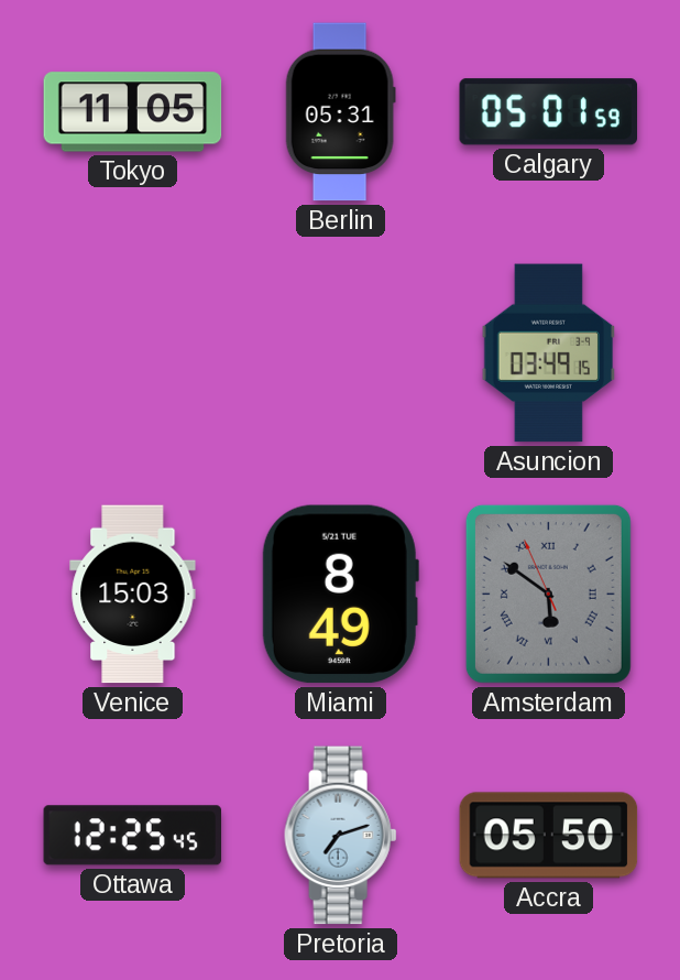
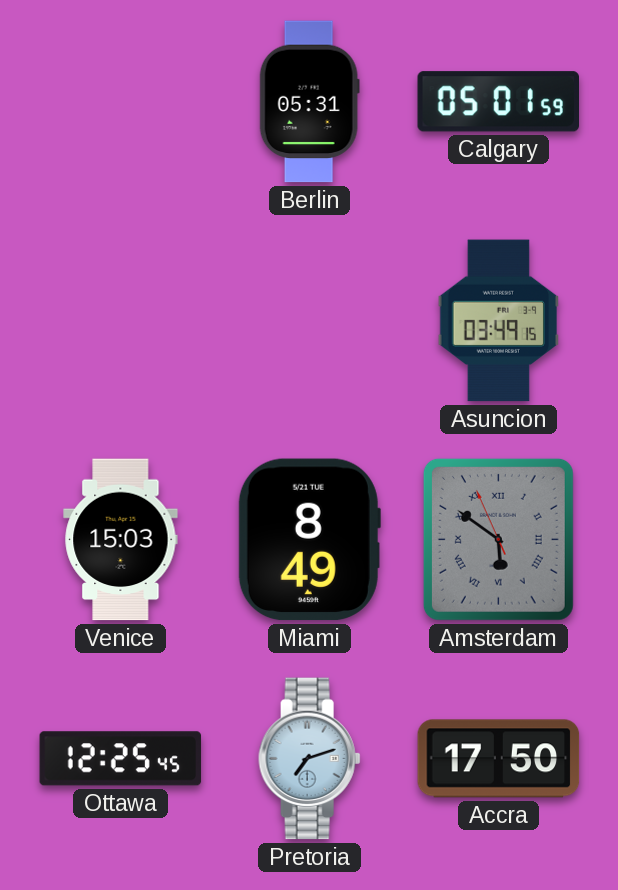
Tokyo: 11:05 -> none
Accra: 05:50 -> 17:50
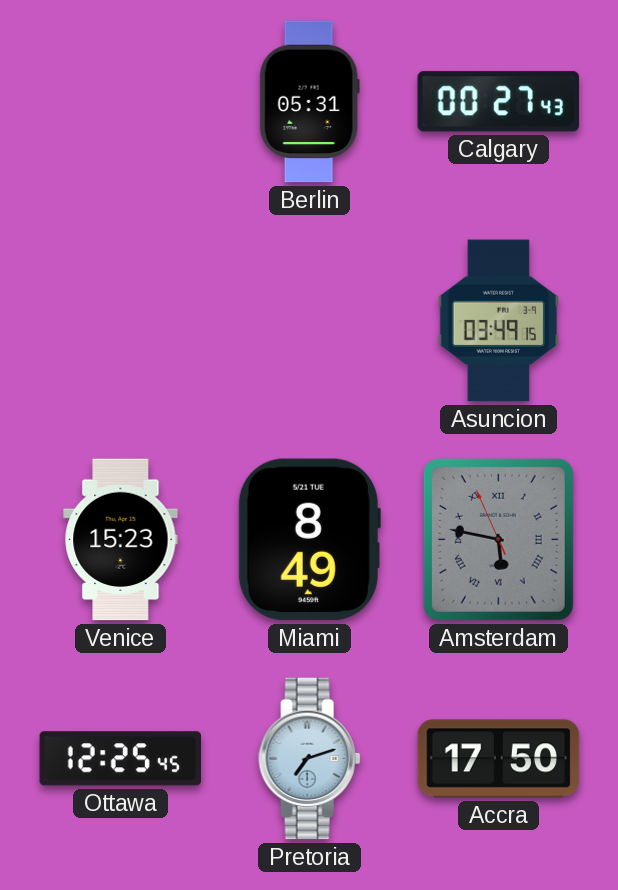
Calgary: 05:01 -> 00:27
Venice: 15:03 -> 15:23
Amsterdam: 5:50 -> 5:46
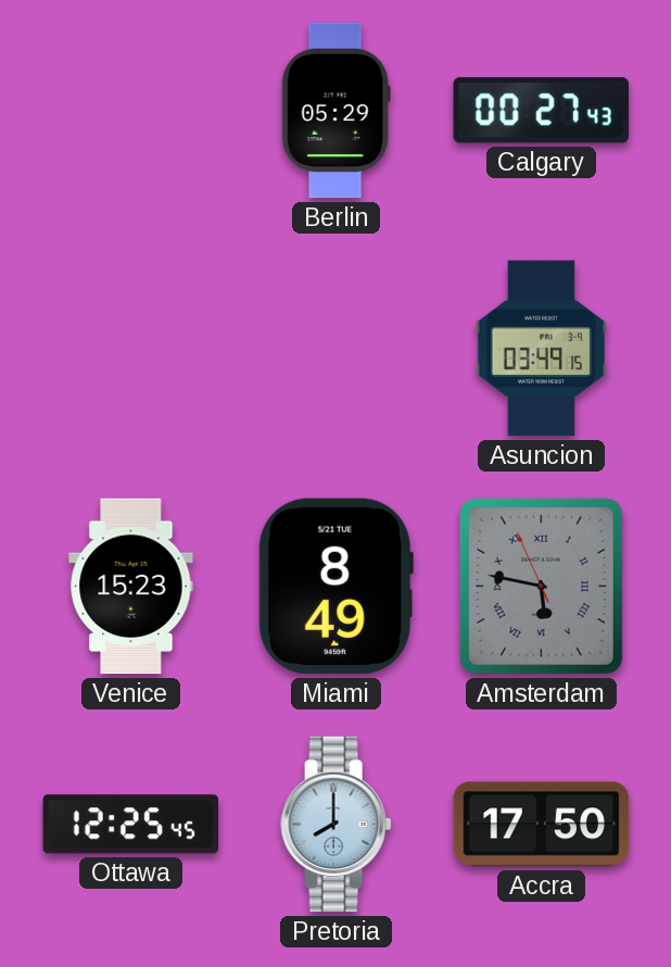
Berlin: 05:31 -> 05:29
Pretoria: 7:12 -> 8:00
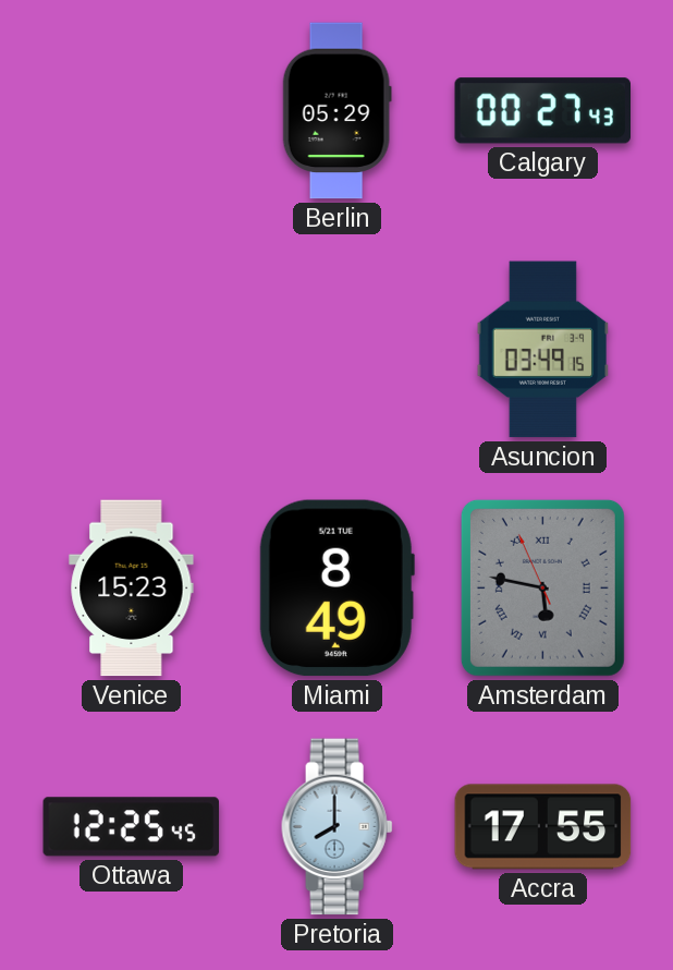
Accra: 17:50 -> 17:55
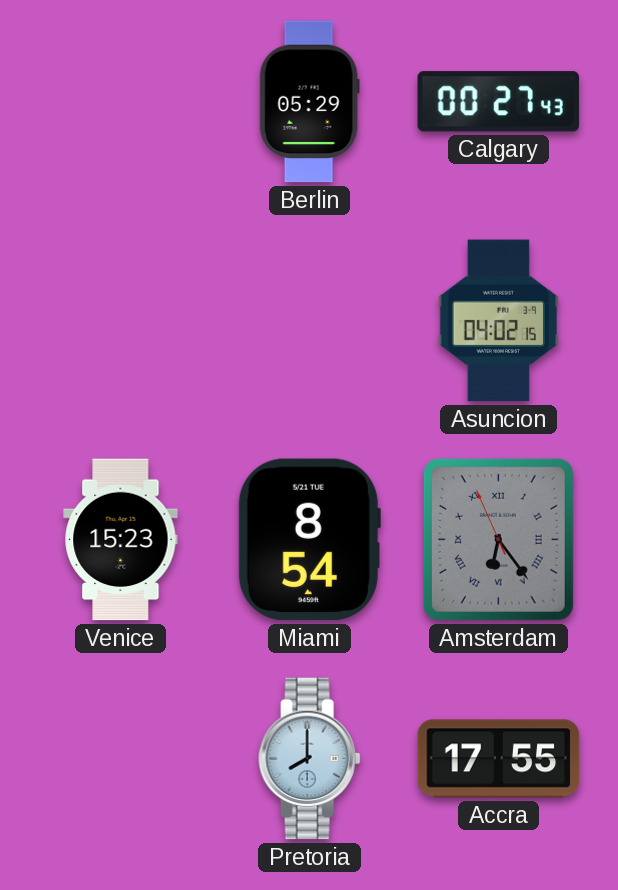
Asuncion: 03:49 -> 04:02
Miami: 8:49 -> 8:54
Amsterdam: 5:46 -> 6:23
Ottawa: 12:25 -> none
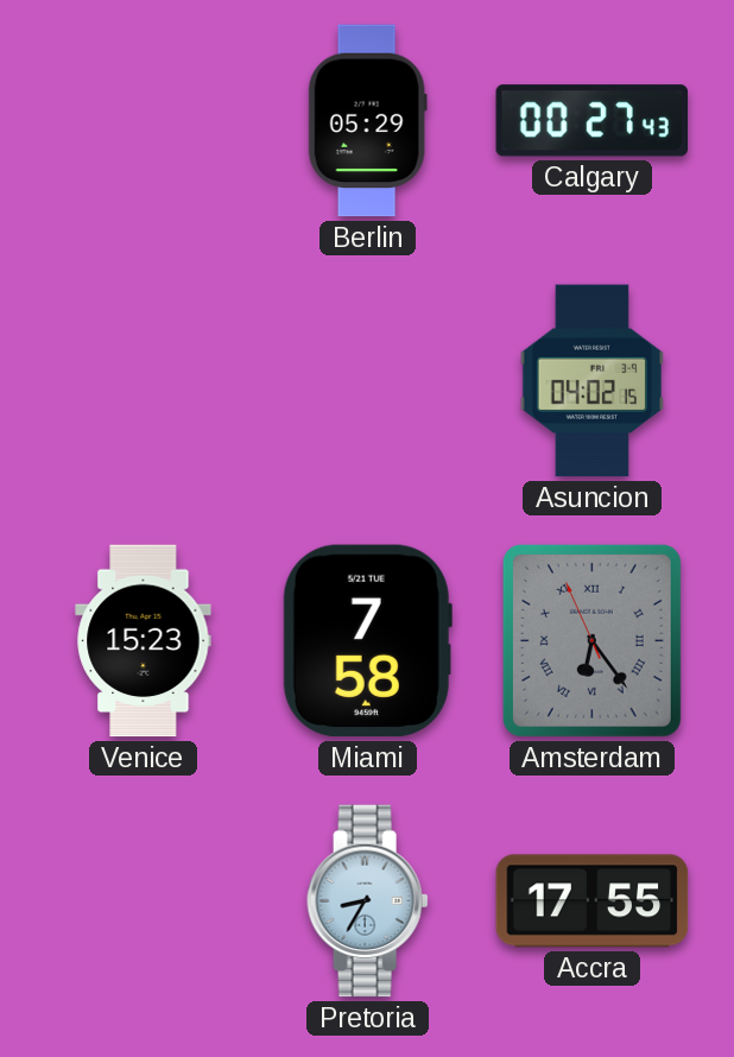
Miami: 8:54 -> 7:58
Pretoria: 8:00 -> 8:35
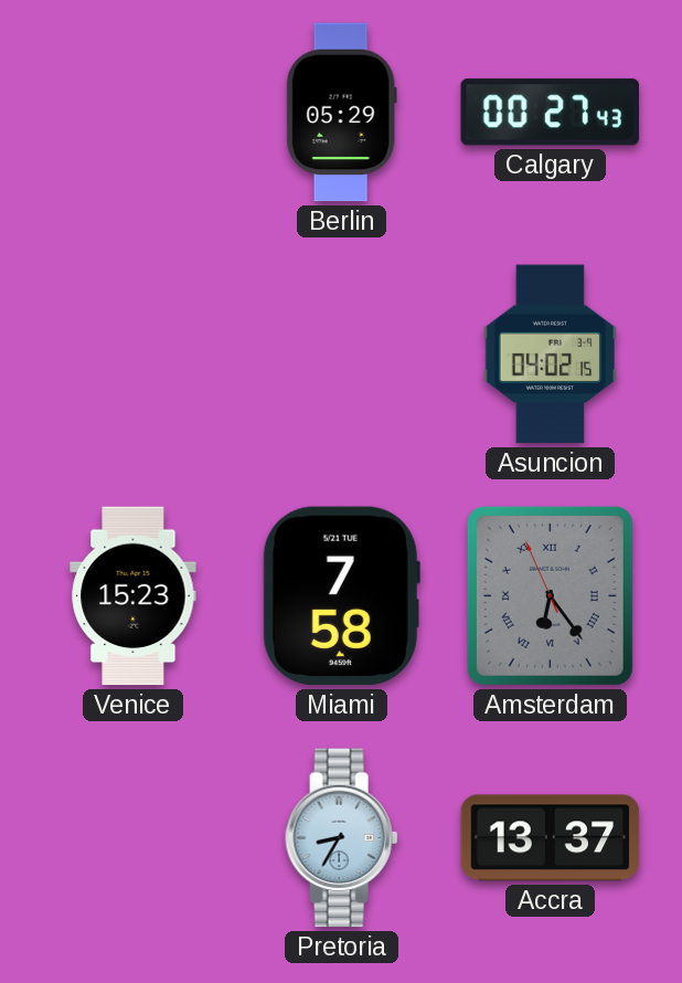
Accra: 17:55 -> 13:37
